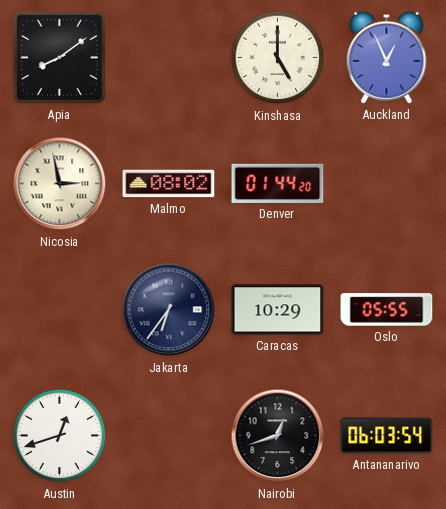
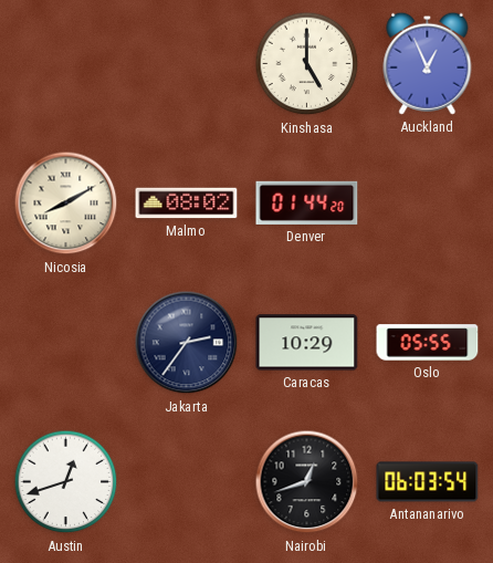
Apia: 8:09 -> none
Nicosia: 2:58 -> 8:10
Jakarta: 6:36 -> 2:36
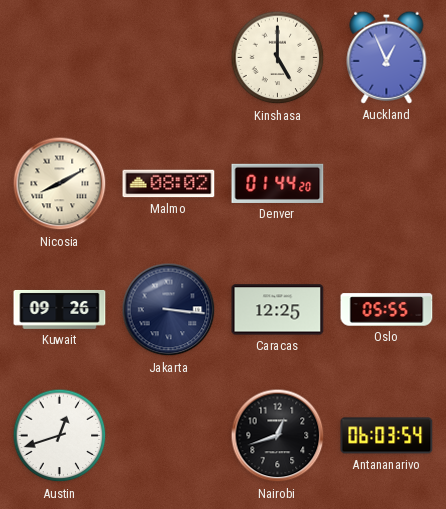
Kuwait: none -> 09:26
Jakarta: 2:36 -> 3:16
Caracas: 10:29 -> 12:25
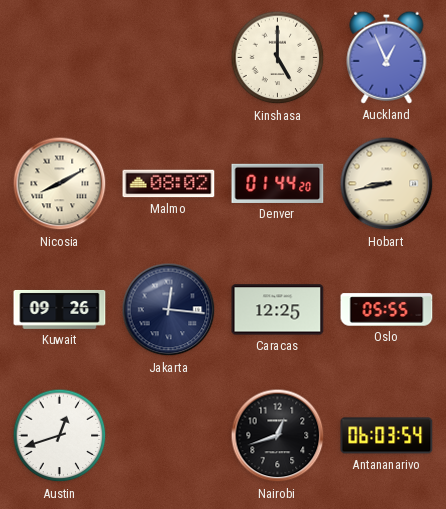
Hobart: none -> 8:43
Jakarta: 3:16 -> 12:16
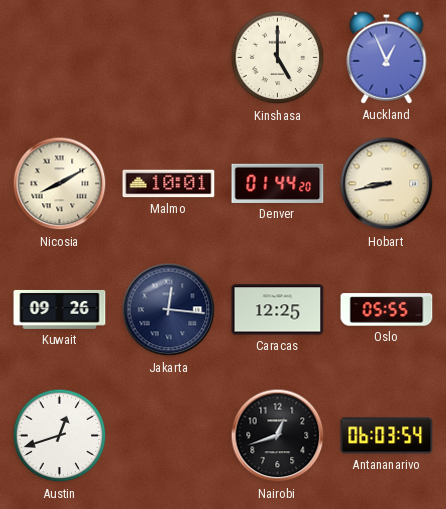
Malmo: 08:02 -> 10:01
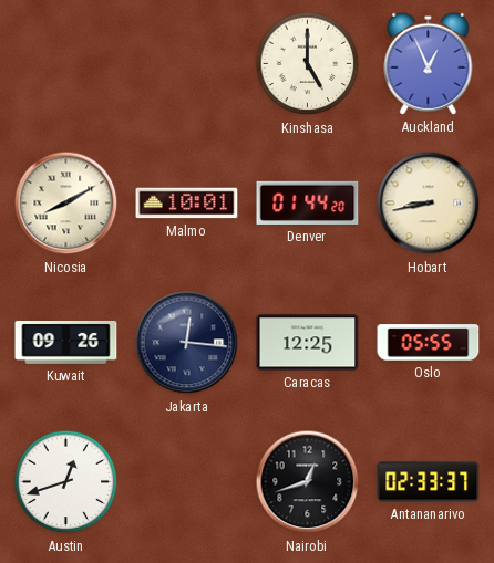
Antananarivo: 06:03 -> 02:33
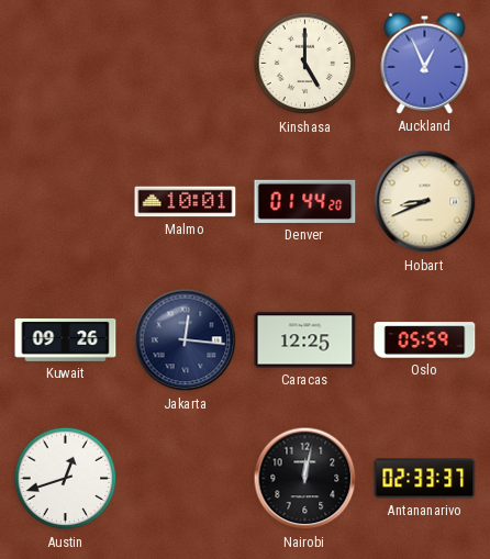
Nicosia: 8:10 -> none
Hobart: 8:43 -> 8:41
Oslo: 05:55 -> 05:59
Nairobi: 12:42 -> 12:02
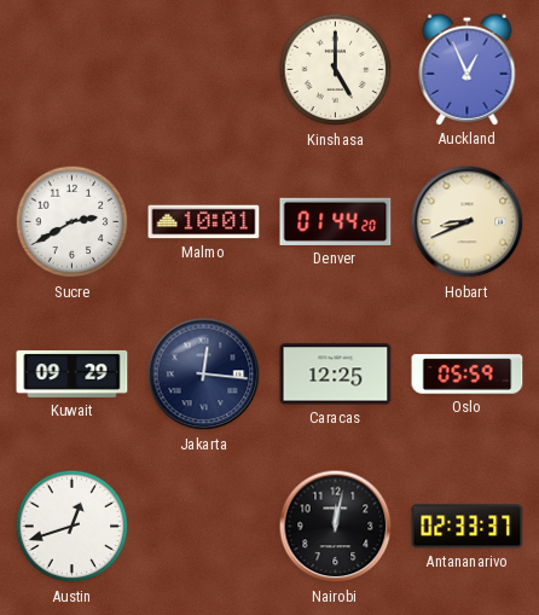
Sucre: none -> 2:40
Kuwait: 09:26 -> 09:29
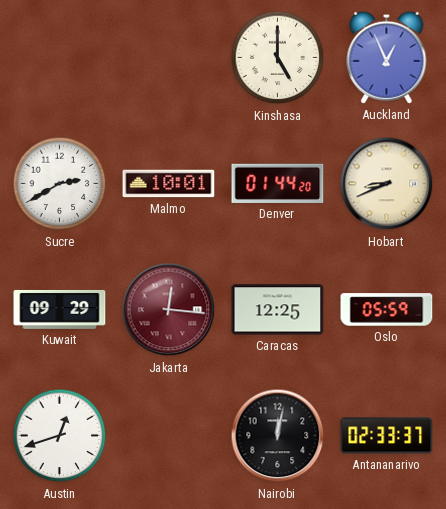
Jakarta dial: navy -> burgundy
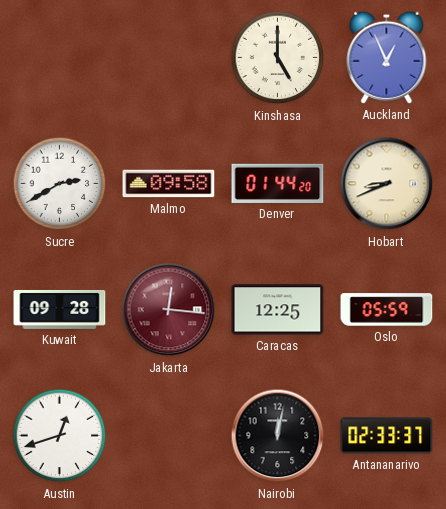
Malmo: 10:01 -> 09:58
Kuwait: 09:29 -> 09:28
